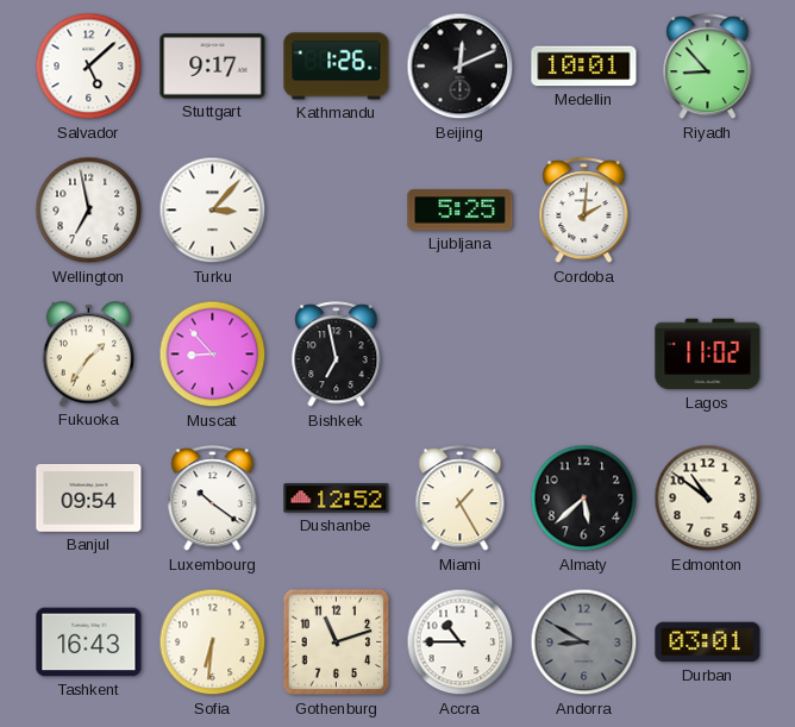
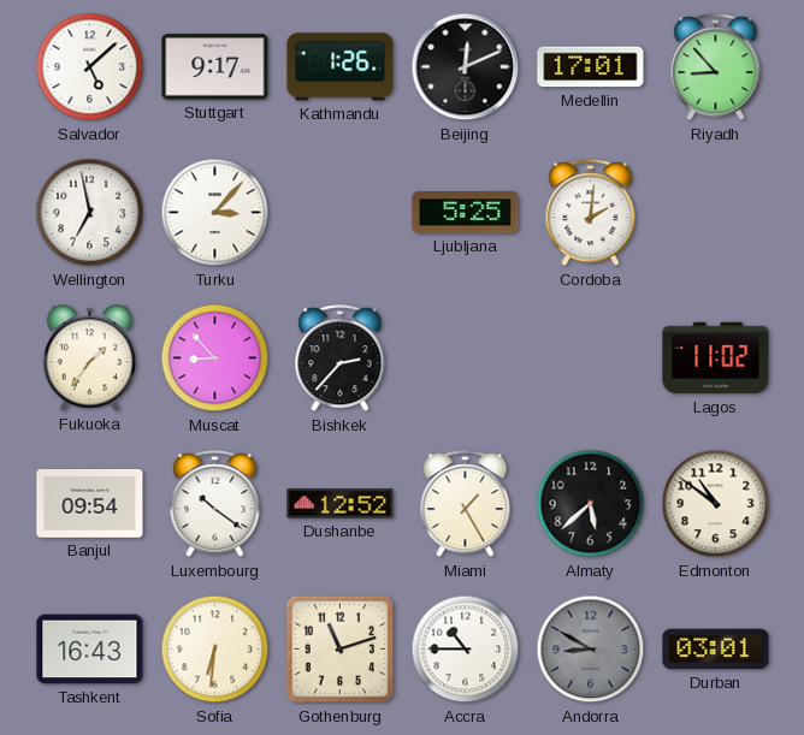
Medellin: 10:01 -> 17:01
Bishkek: 6:58 -> 2:37
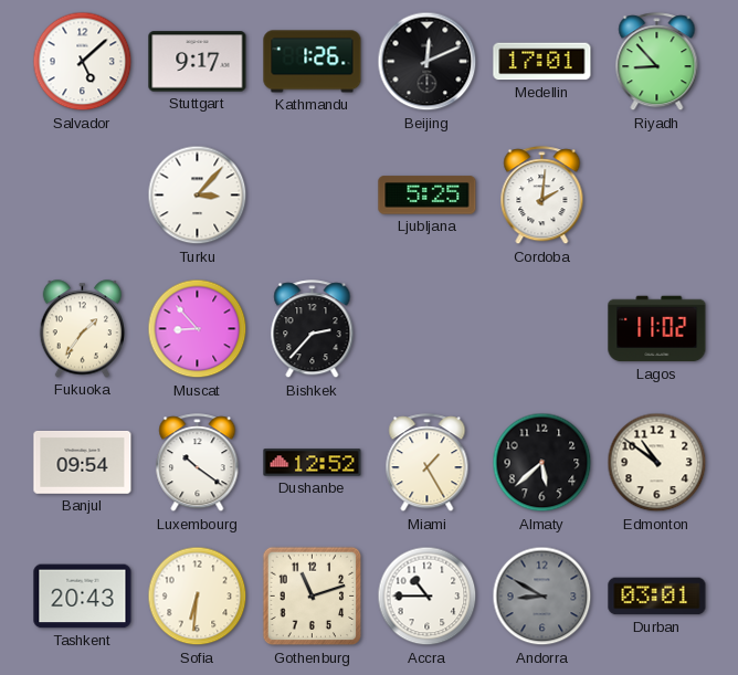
Wellington: 6:58 -> none
Tashkent: 16:43 -> 20:43
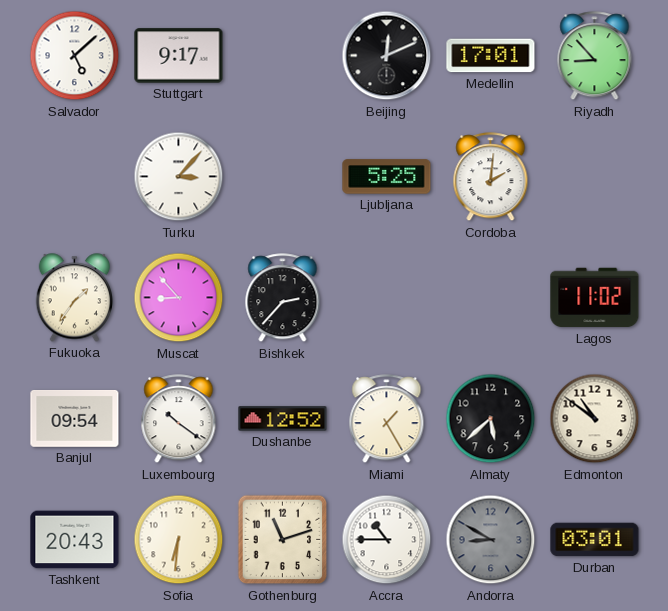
Kathmandu: 1:26 -> none
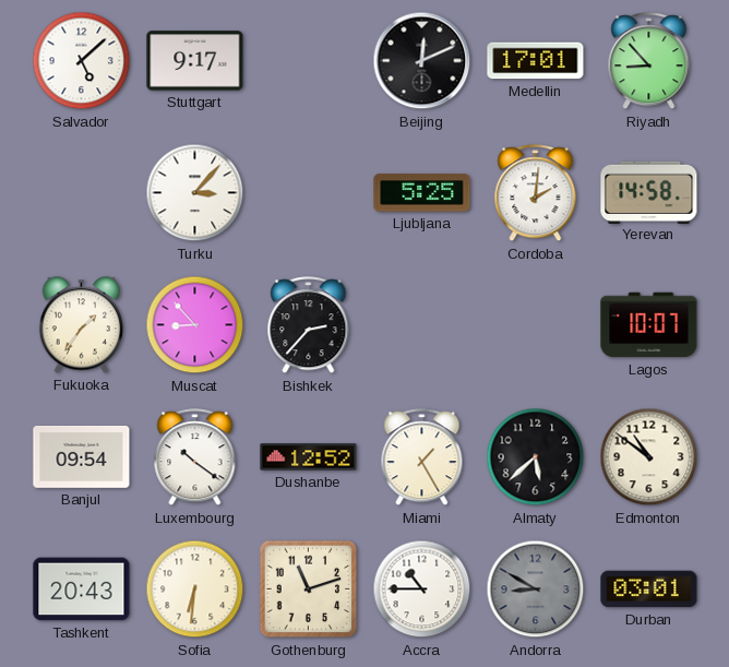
Yerevan: none -> 14:58
Lagos: 11:02 -> 10:07
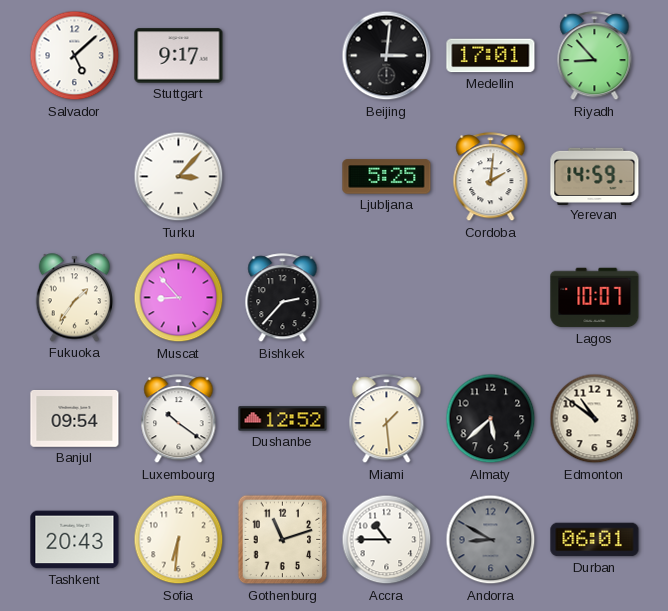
Beijing: 12:11 -> 3:01
Yerevan: 14:58 -> 14:59
Miami: 1:25 -> 1:29
Durban: 03:01 -> 06:01
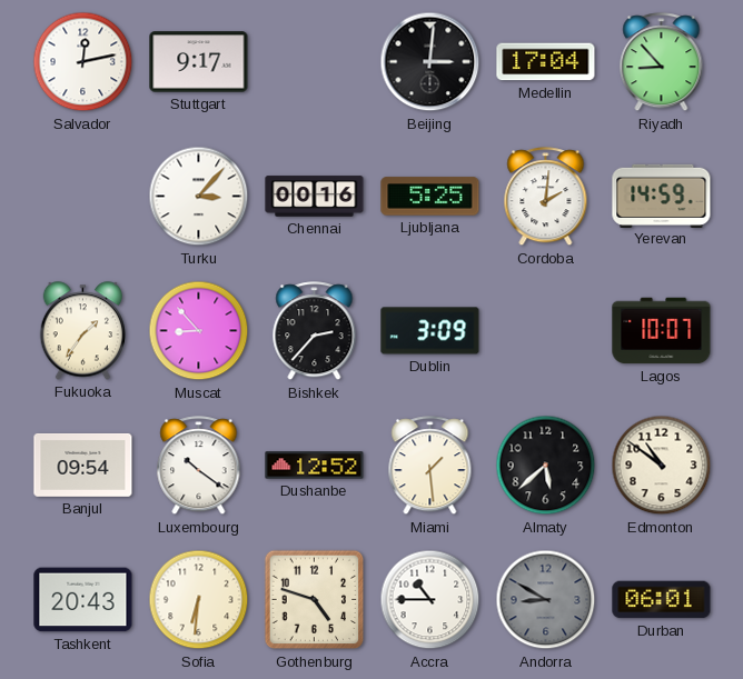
Salvador: 5:08 -> 12:13
Medellin: 17:01 -> 17:04
Chennai: none -> 00:16
Dublin: none -> 3:09
Gothenburg: 11:12 -> 4:48
